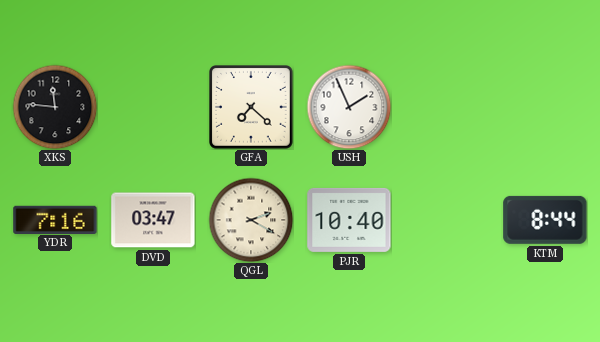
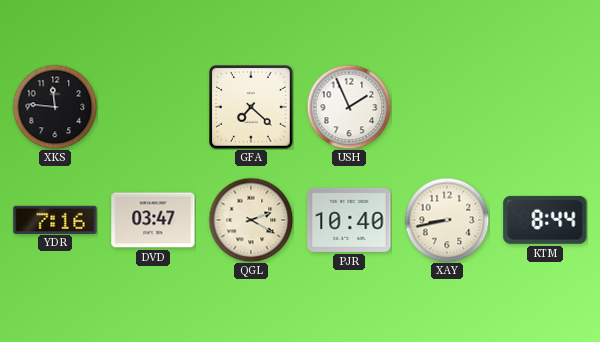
XAY: none -> 8:43
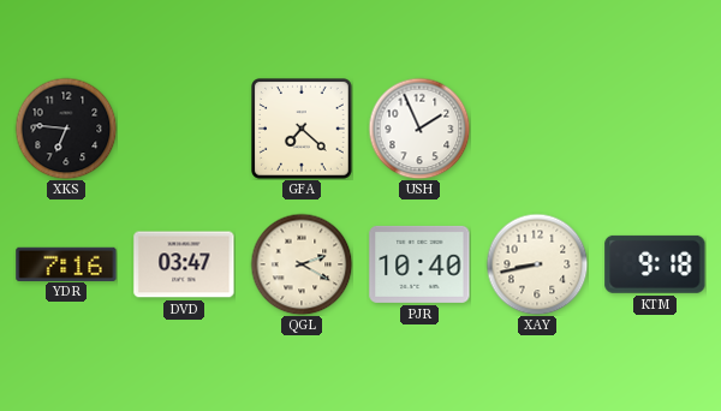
XKS: 11:46 -> 6:46
KTM: 8:44 -> 9:18
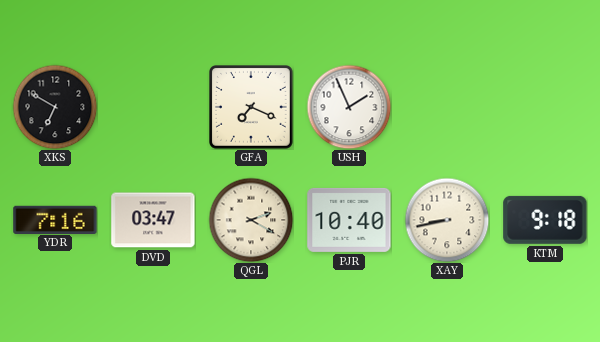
XKS: 6:46 -> 6:50
GFA: 7:22 -> 7:19
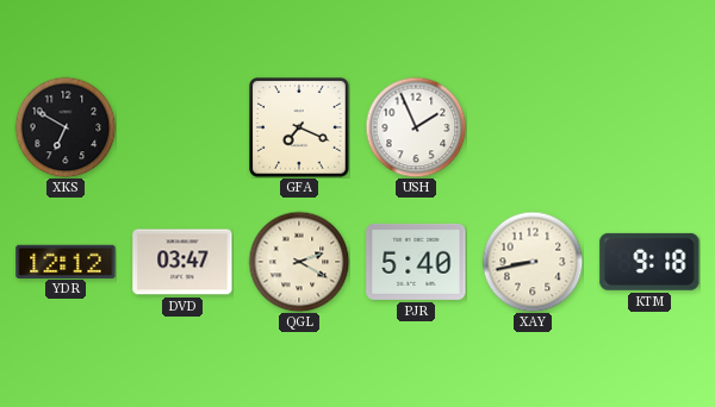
YDR: 7:16 -> 12:12
PJR: 10:40 -> 5:40
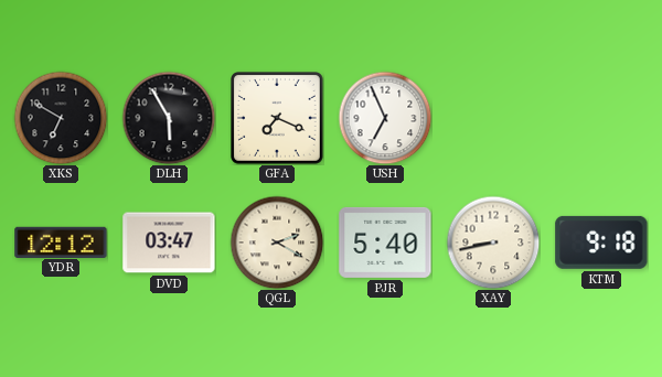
DLH: none -> 5:55
USH: 1:56 -> 6:56
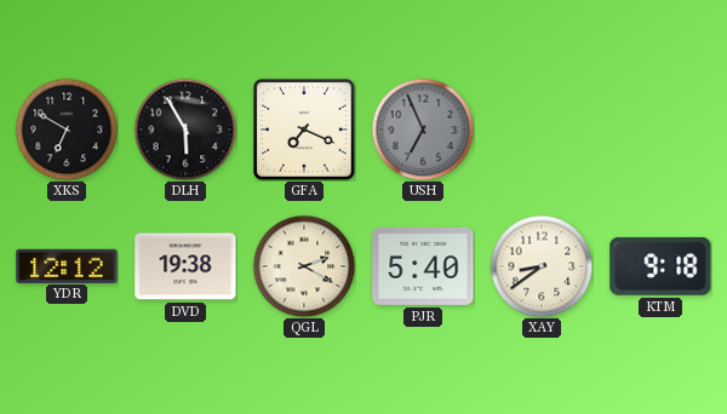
USH dial: white -> grey
DVD: 03:47 -> 19:38
XAY: 8:43 -> 8:39
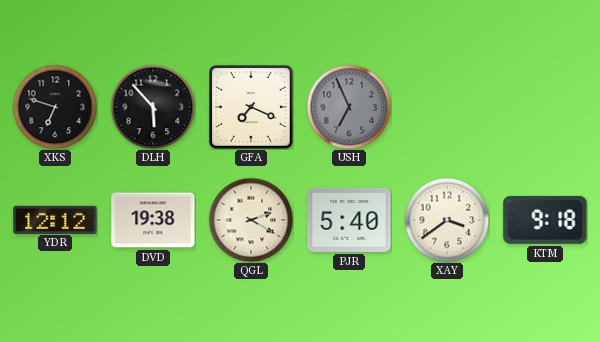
XKS: 6:50 -> 6:48
DLH: 5:55 -> 5:53
XAY: 8:39 -> 3:39
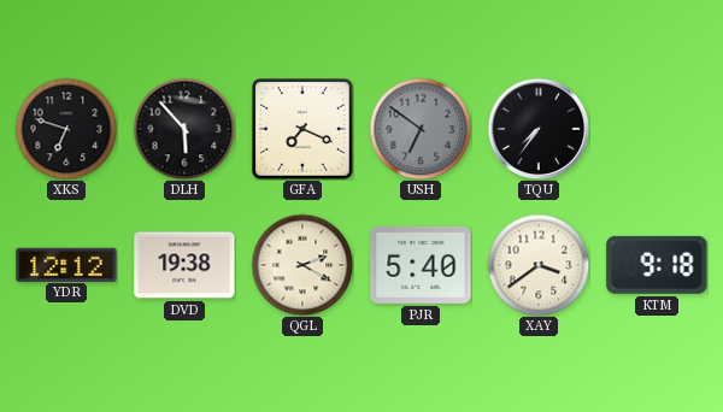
USH: 6:56 -> 6:51
TQU: none -> 7:36
